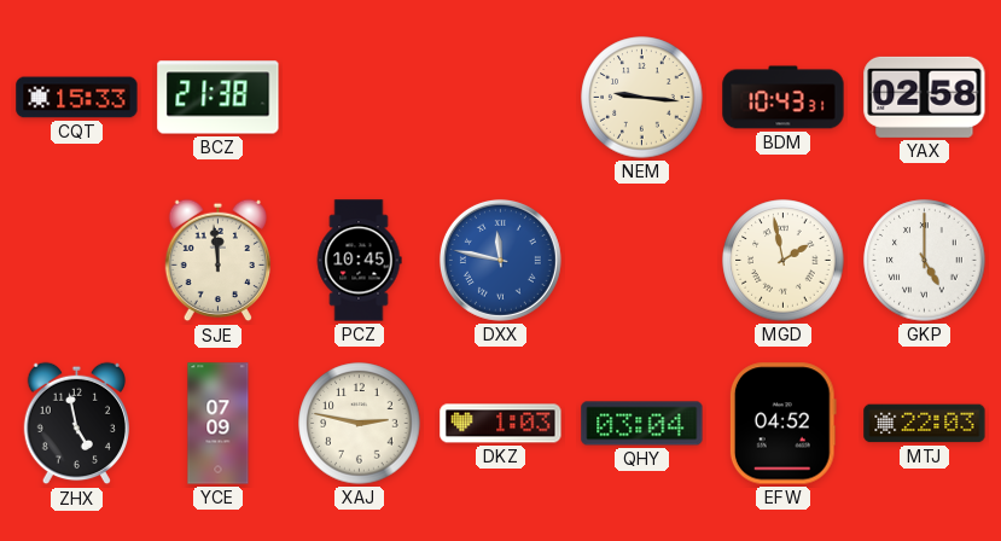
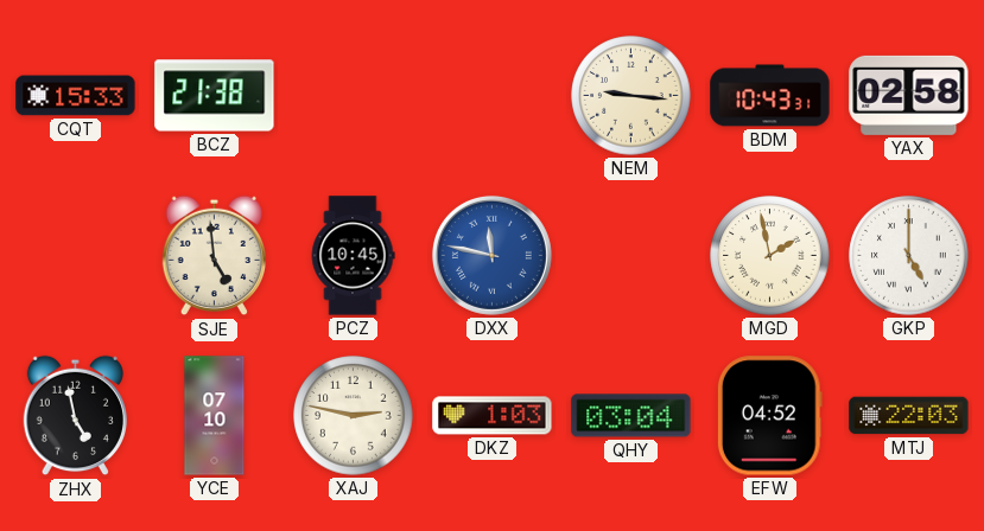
SJE: 11:59 -> 4:59
YCE: 07:09 -> 07:10
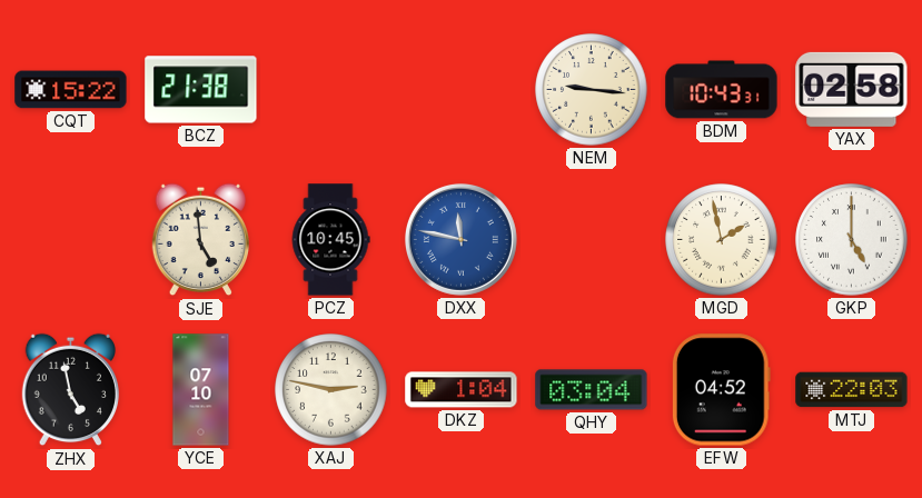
CQT: 15:33 -> 15:22
DKZ: 1:03 -> 1:04
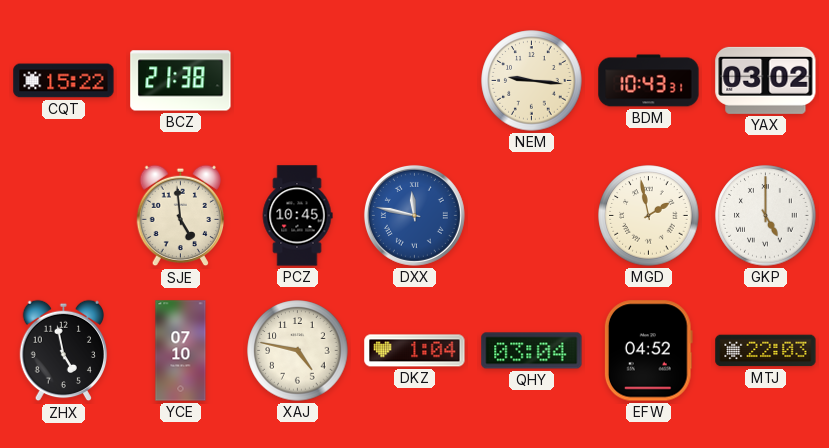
YAX: 02:58 -> 03:02
XAJ: 2:47 -> 4:47
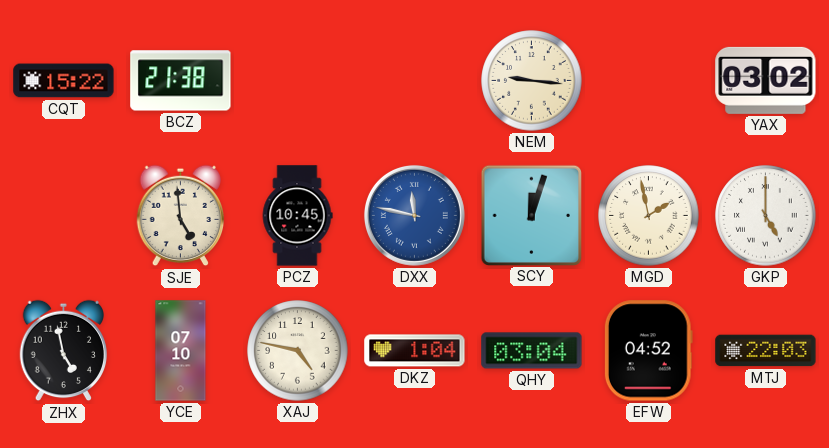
BDM: 10:43 -> none
SCY: none -> 12:03
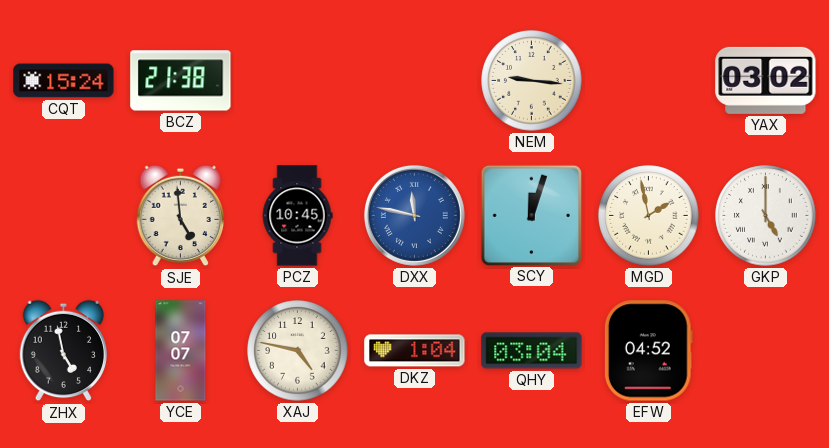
CQT: 15:22 -> 15:24
YCE: 07:10 -> 07:07
MTJ: 22:03 -> none
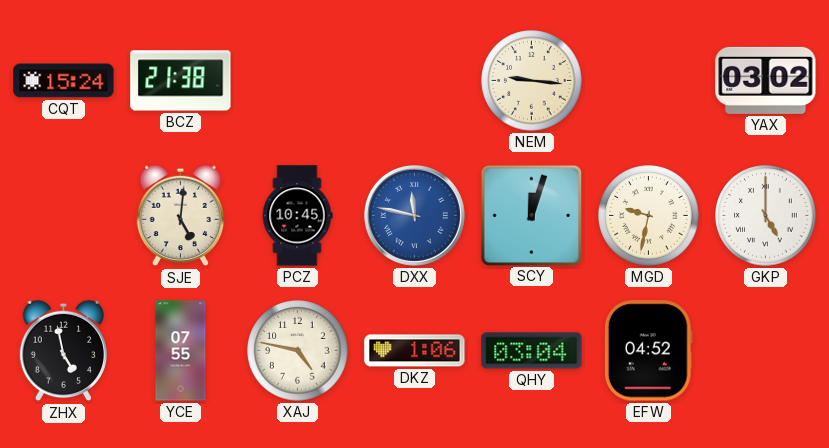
SJE: 4:59 -> 5:01
MGD: 1:58 -> 9:32
YCE: 07:07 -> 07:55
DKZ: 1:04 -> 1:06
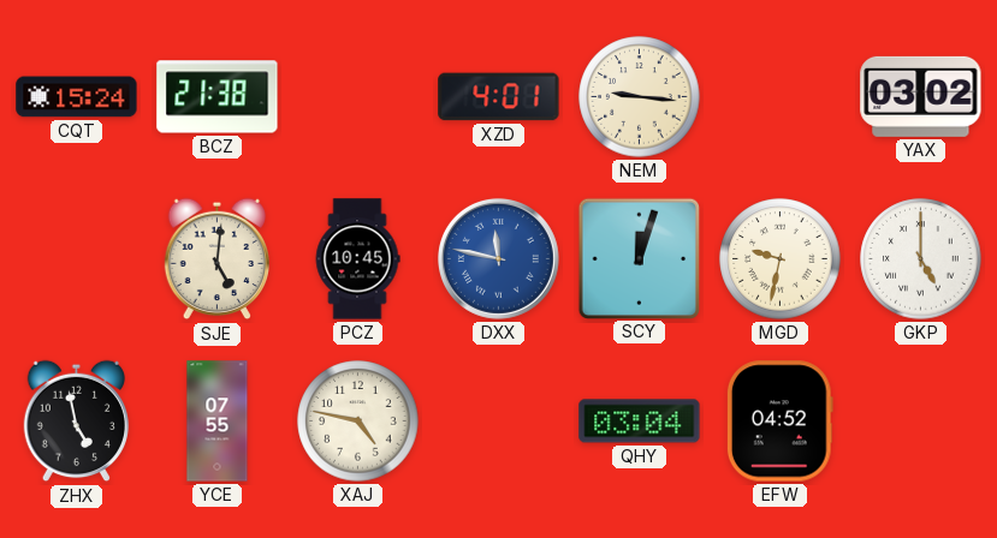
XZD: none -> 4:01
DKZ: 1:06 -> none
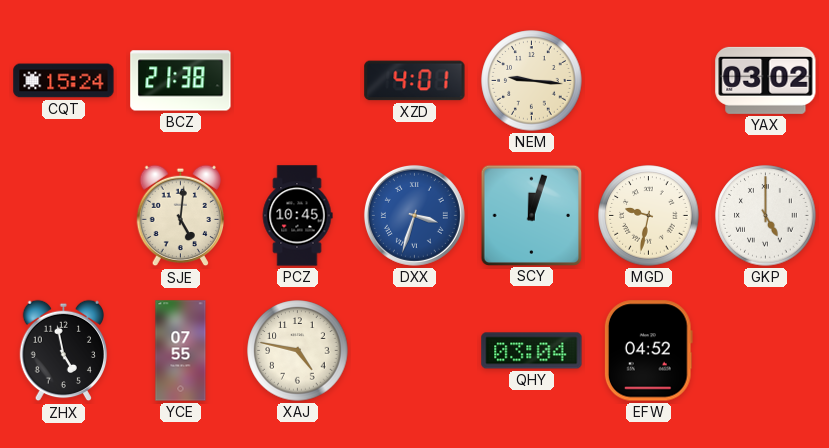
DXX: 11:47 -> 3:33
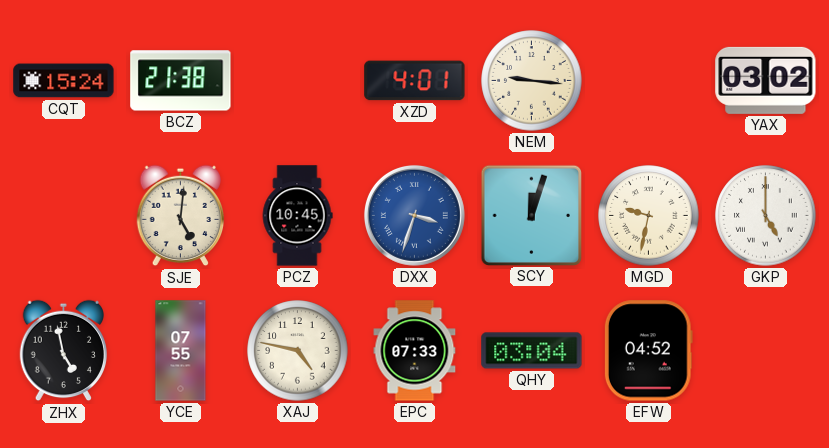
EPC: none -> 07:33
